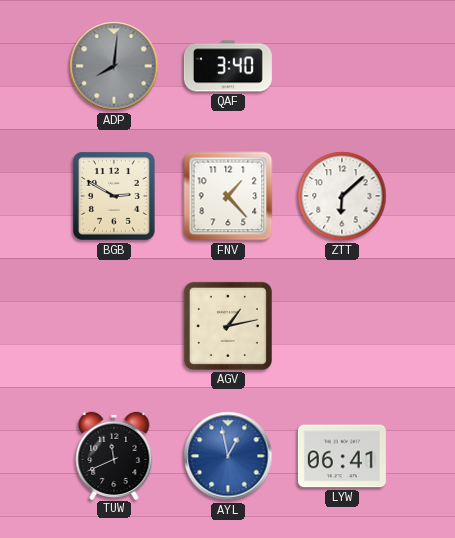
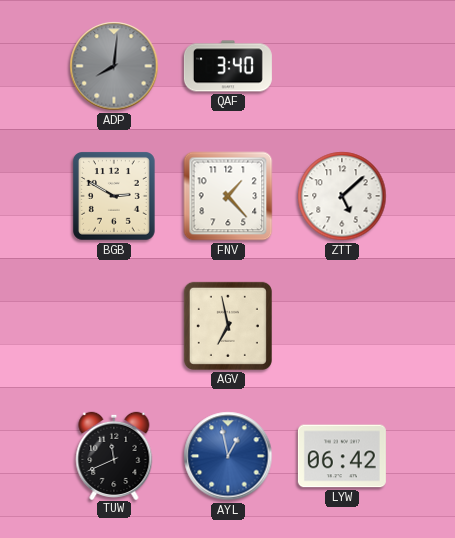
ZTT: 6:08 -> 5:08
AGV: 1:13 -> 6:58
LYW: 06:41 -> 06:42
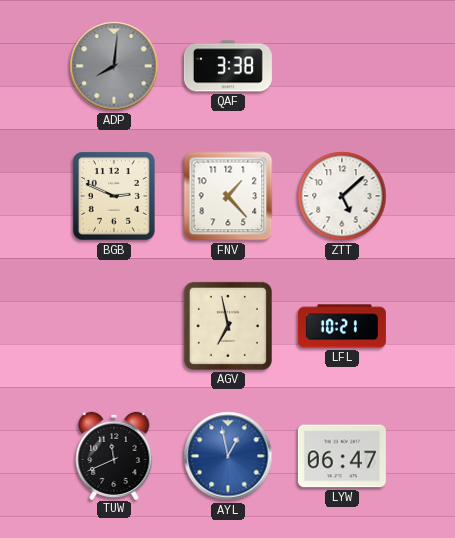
QAF: 3:40 -> 3:38
BGB: 2:50 -> 2:49
LFL: none -> 10:21
LYW: 06:42 -> 06:47
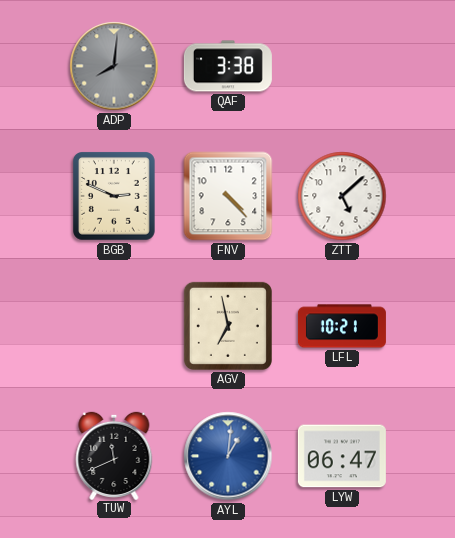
FNV: 1:23 -> 4:23
AYL: 12:58 -> 1:01
